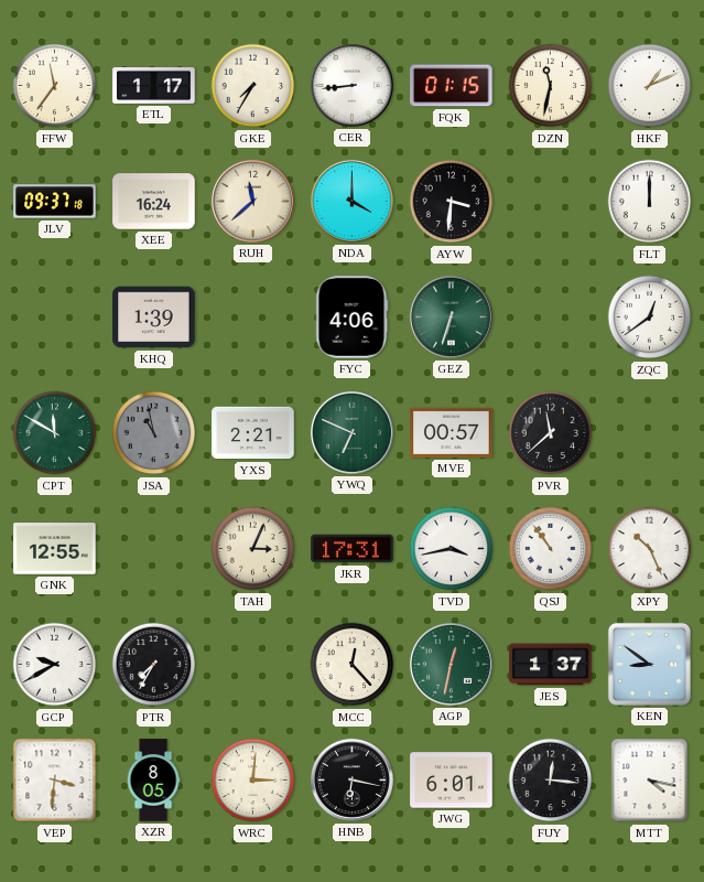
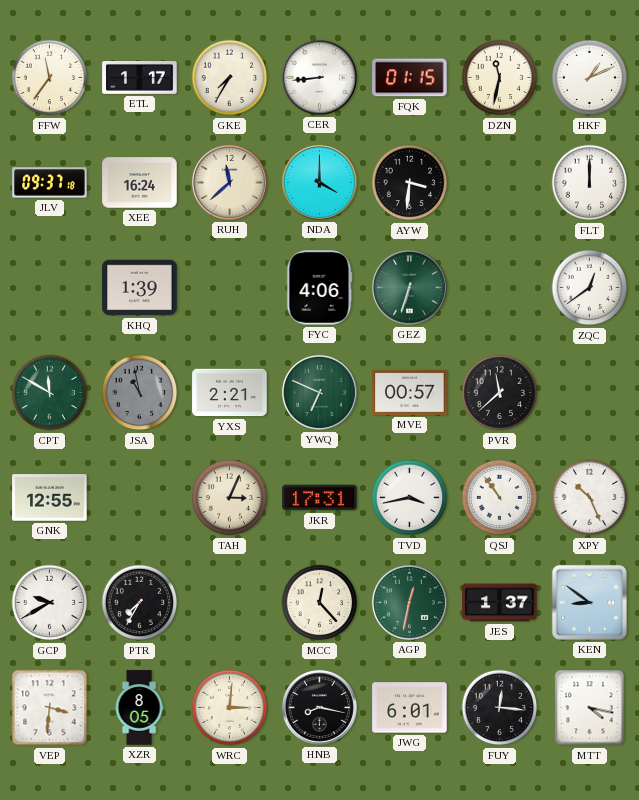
HNB: 6:17 -> 8:17
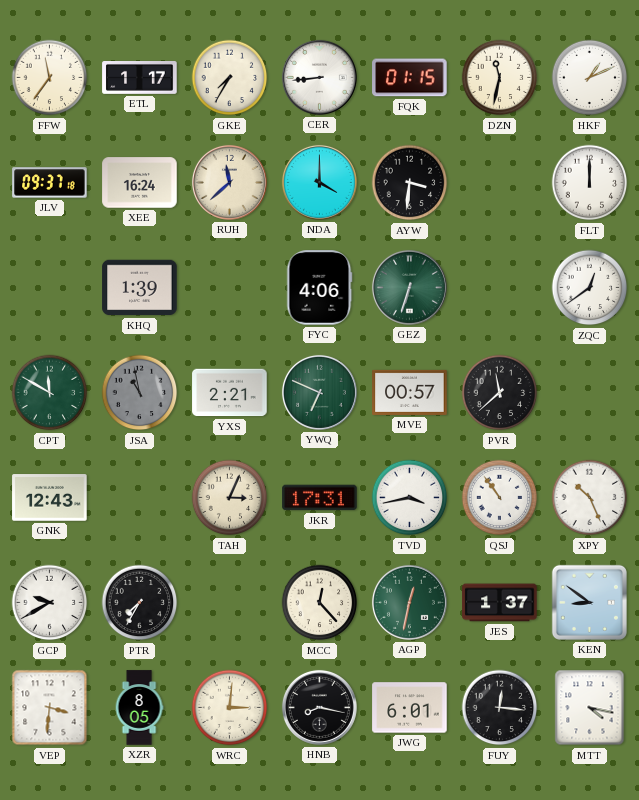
GNK: 12:55 -> 12:43
